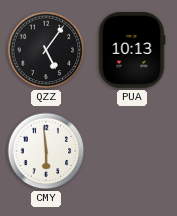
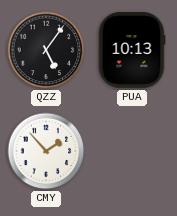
CMY: 5:59 -> 1:53
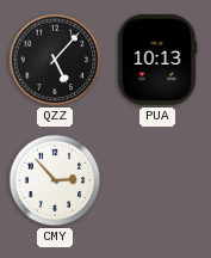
QZZ: 5:06 -> 5:07
CMY: 1:53 -> 2:53
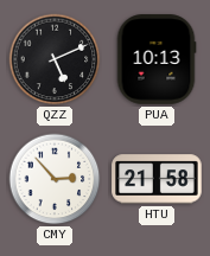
QZZ: 5:07 -> 5:11
HTU: none -> 21:58
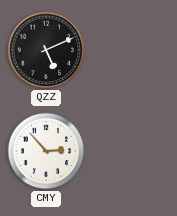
PUA: 10:13 -> none
HTU: 21:58 -> none
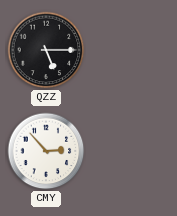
QZZ: 5:11 -> 5:15
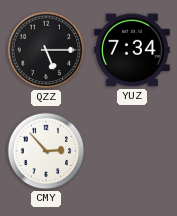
YUZ: none -> 7:34
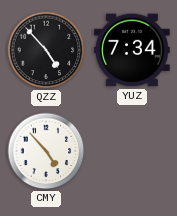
QZZ: 5:15 -> 4:53
CMY: 2:53 -> 4:53
